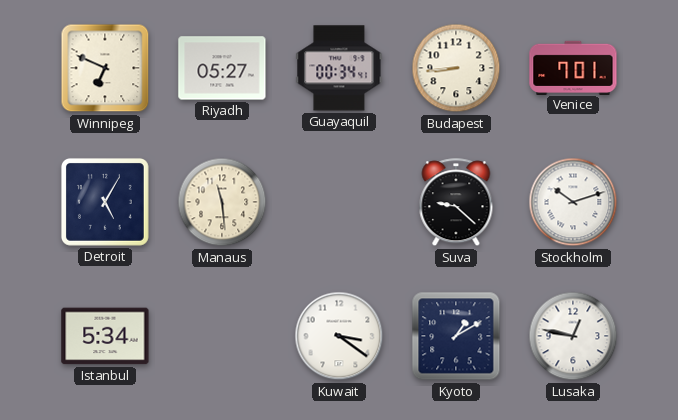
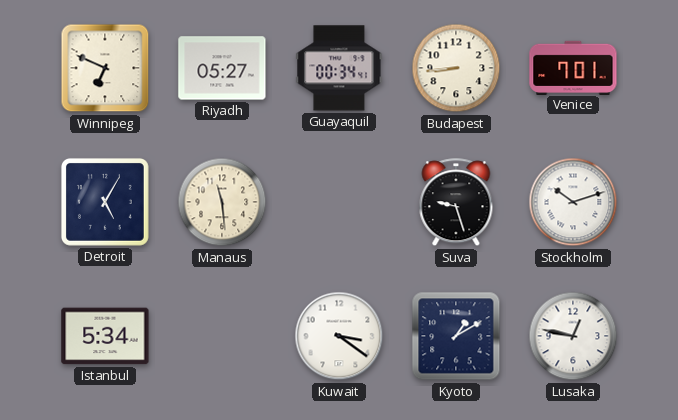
Suva: 9:22 -> 9:27
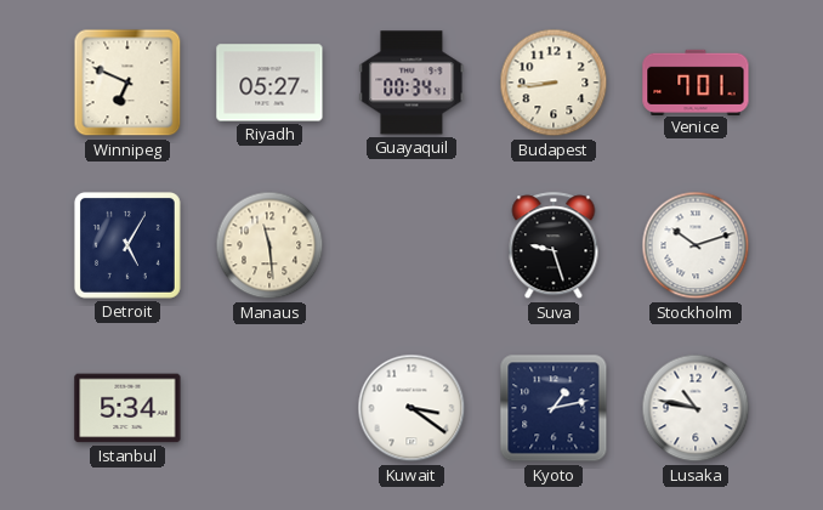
Kyoto: 1:10 -> 1:13
Lusaka: 12:47 -> 10:47
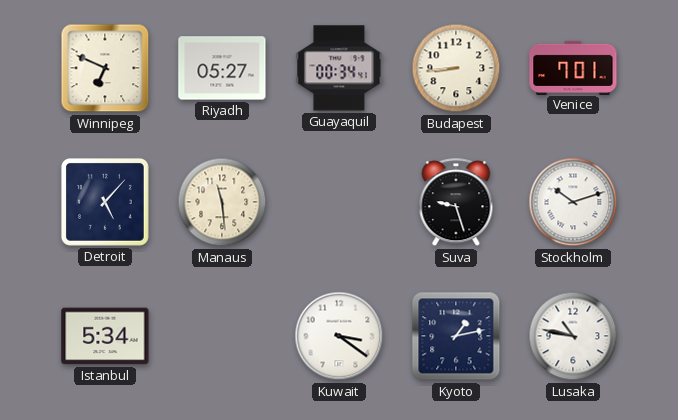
Detroit: 5:05 -> 5:07
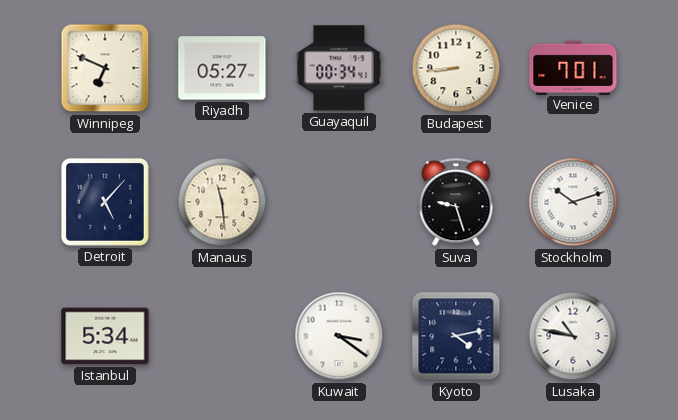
Kyoto: 1:13 -> 4:13
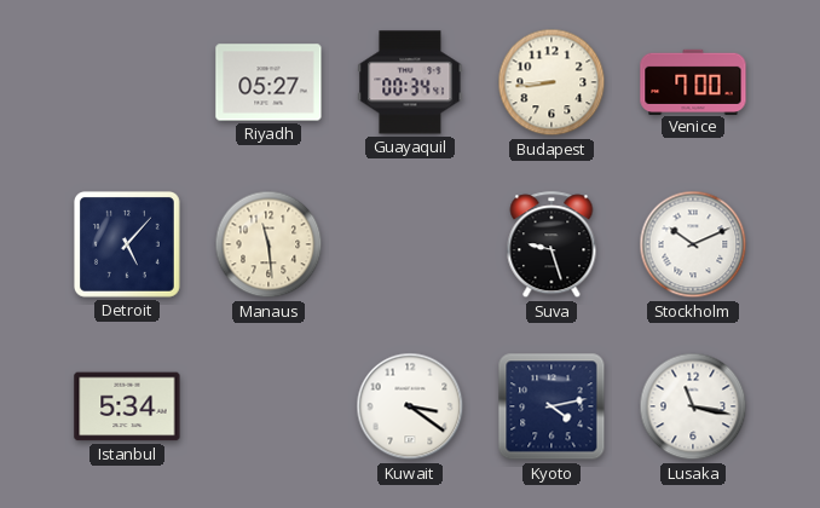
Winnipeg: 6:49 -> none
Venice: 7:01 -> 7:00
Stockholm: 10:12 -> 10:11
Lusaka: 10:47 -> 11:17
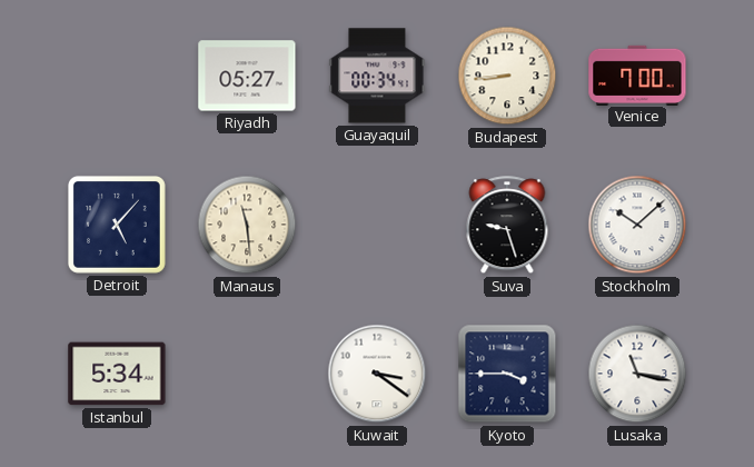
Stockholm: 10:11 -> 10:08
Kyoto: 4:13 -> 3:45
